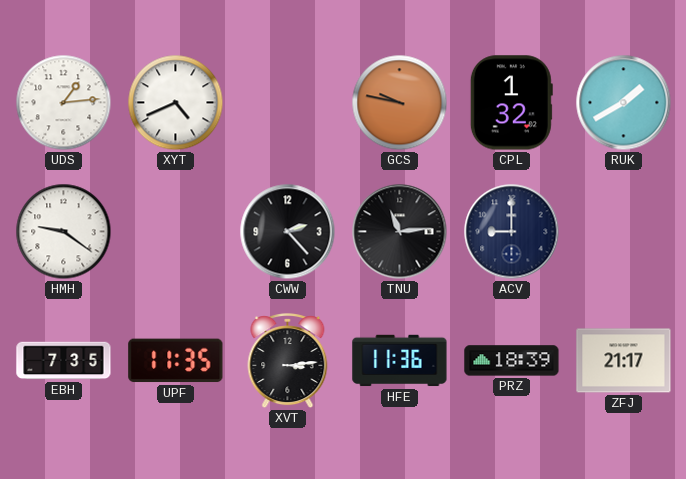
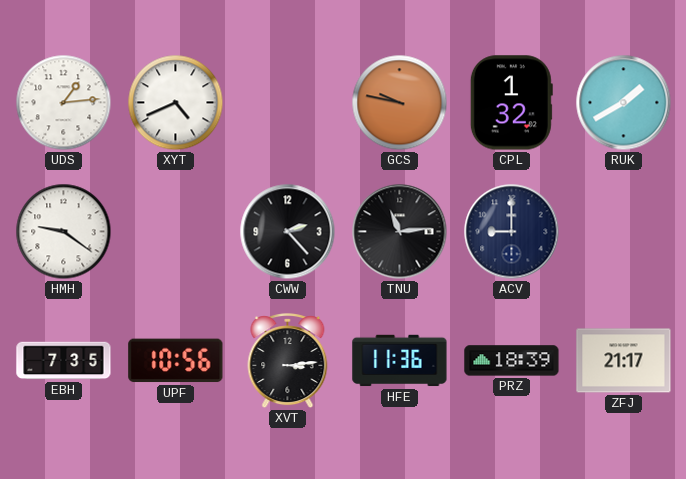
UPF: 11:35 -> 10:56
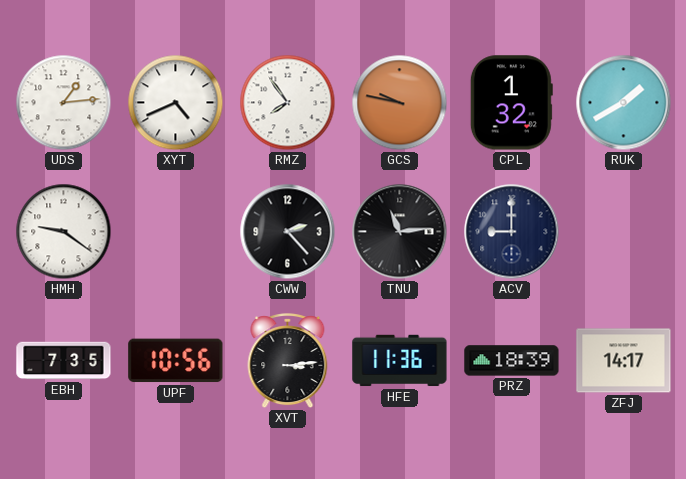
RMZ: none -> 7:54
ZFJ: 21:17 -> 14:17
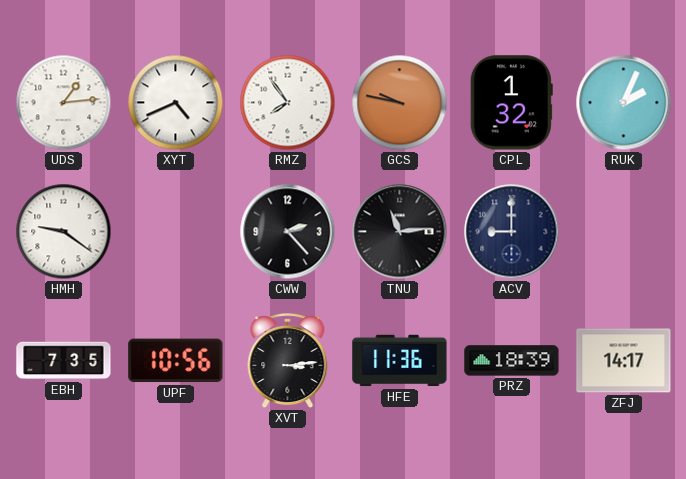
RUK: 1:40 -> 2:04
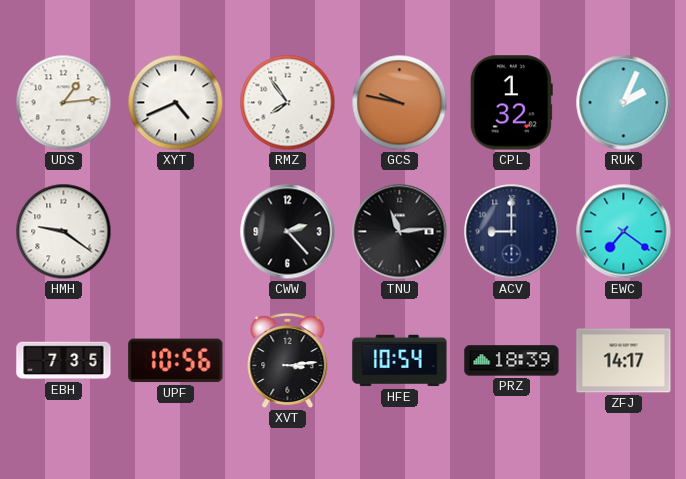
EWC: none -> 7:21
HFE: 11:36 -> 10:54
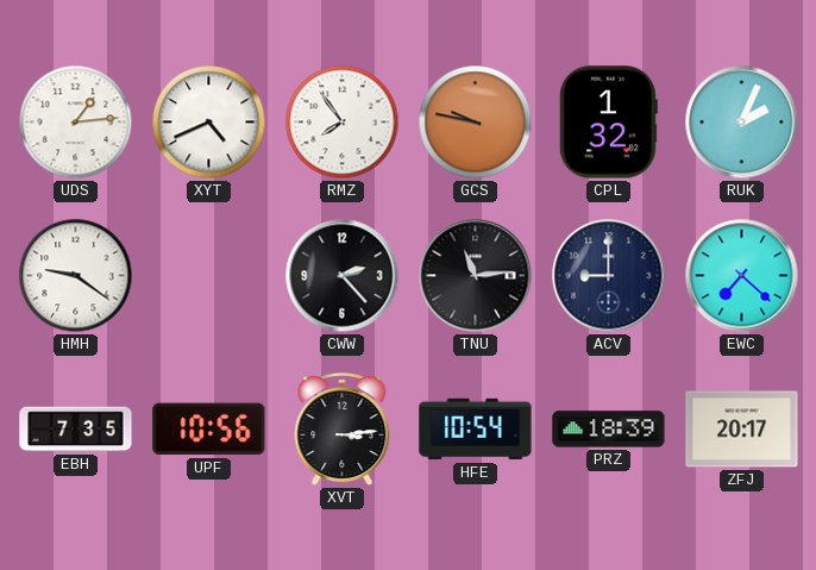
EWC: 7:21 -> 7:22
ZFJ: 14:17 -> 20:17
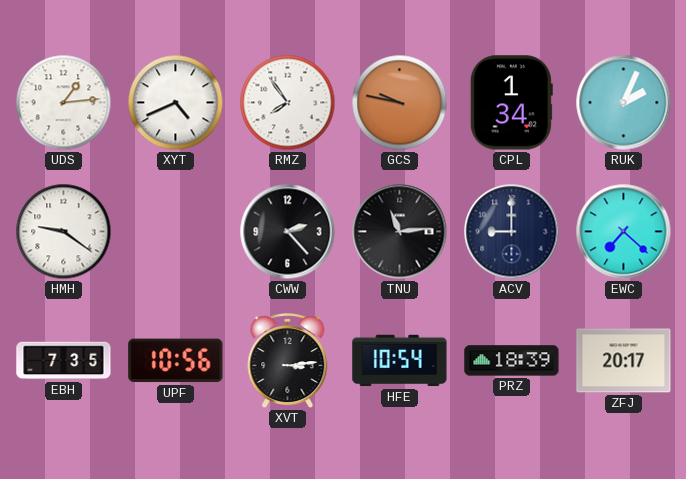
CPL: 1:32 -> 1:34
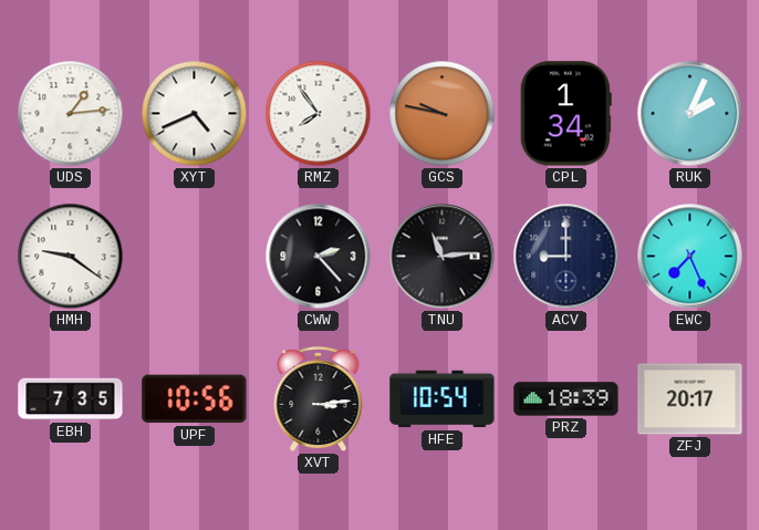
EWC: 7:22 -> 7:26
